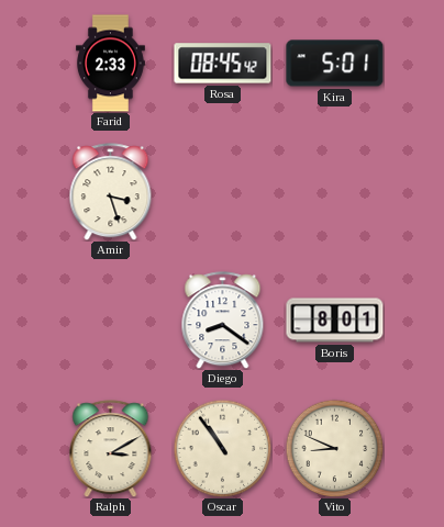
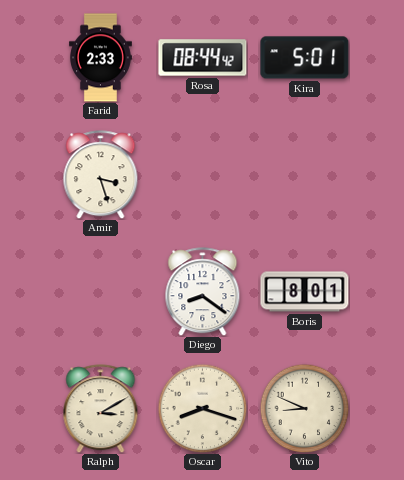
Rosa: 08:45 -> 08:44
Oscar: 10:54 -> 8:18
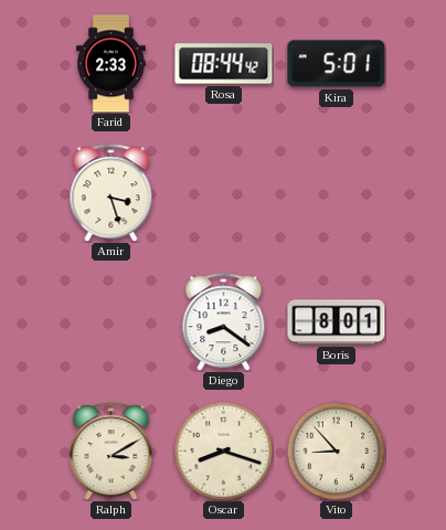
Vito: 8:49 -> 8:53
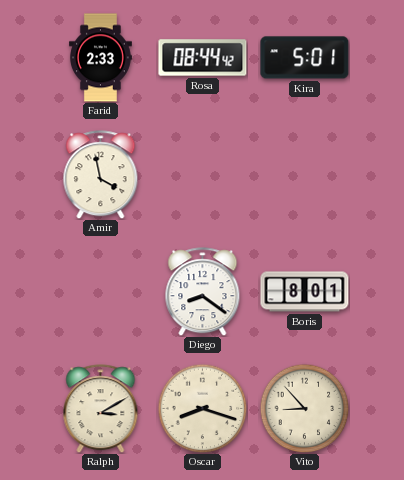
Amir: 3:27 -> 3:58
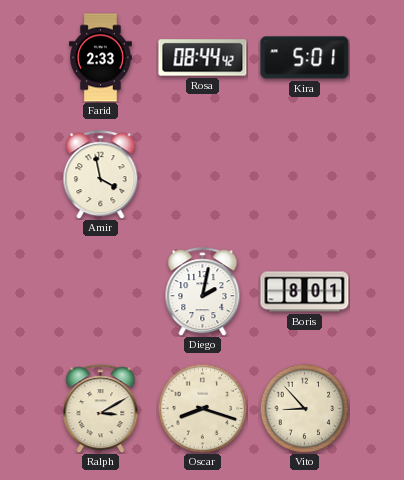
Diego: 8:21 -> 2:02
